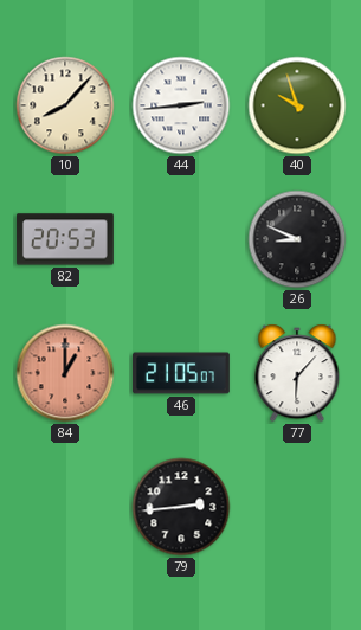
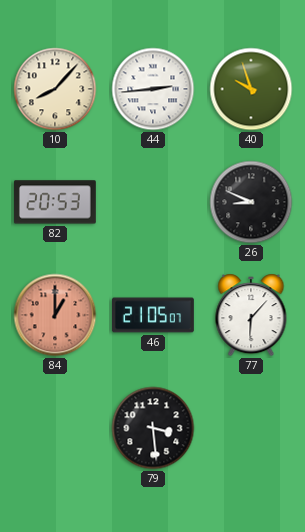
79: 2:44 -> 3:29
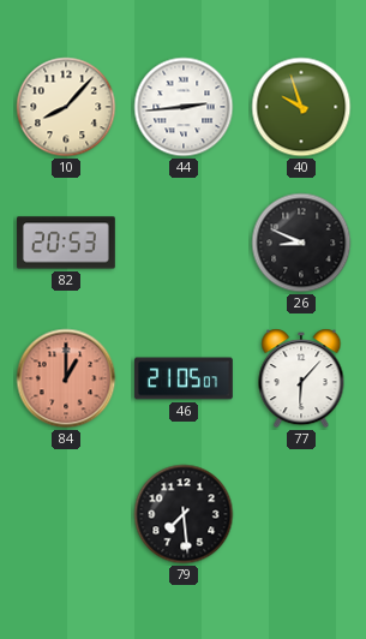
79: 3:29 -> 7:29
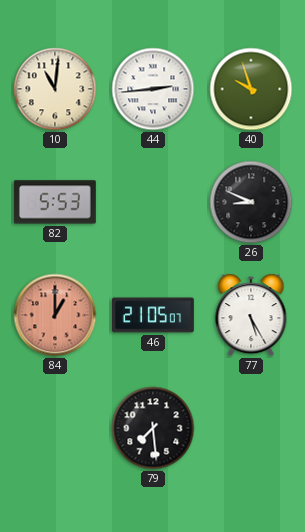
10: 8:07 -> 11:01
82: 20:53 -> 5:53
77: 6:07 -> 5:25
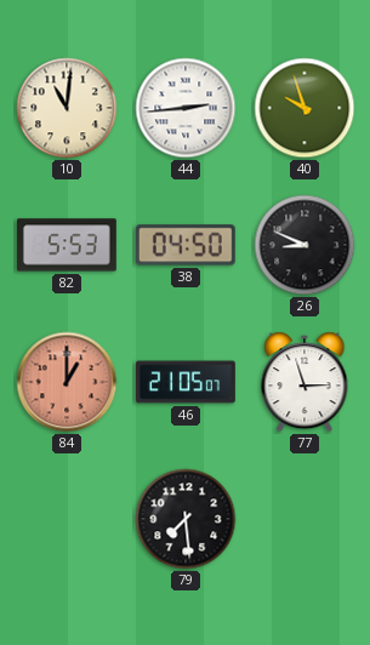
38: none -> 04:50
77: 5:25 -> 2:57
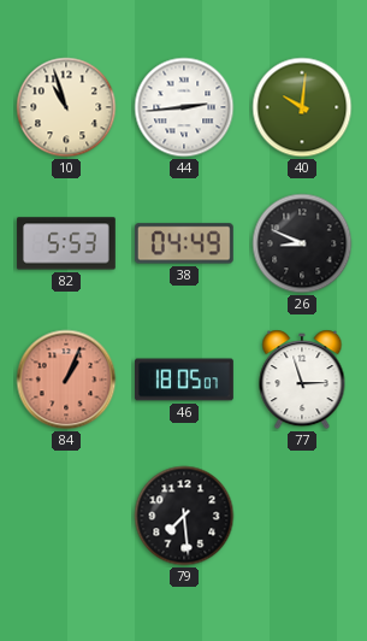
10: 11:01 -> 10:57
40: 9:57 -> 10:01
38: 04:50 -> 04:49
84: 1:00 -> 1:04
46: 21:05 -> 18:05
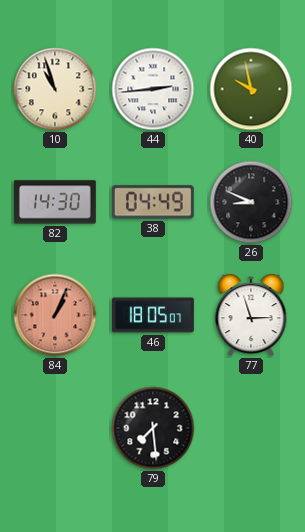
40: 10:01 -> 9:58
82: 5:53 -> 14:30
